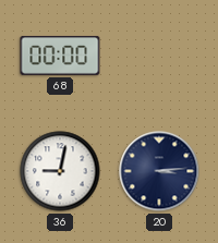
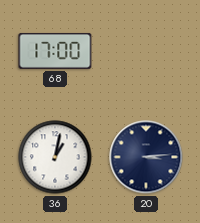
68: 00:00 -> 17:00
36: 9:02 -> 1:02
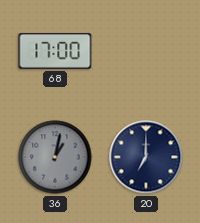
36 dial: white -> grey
20: 3:14 -> 7:00
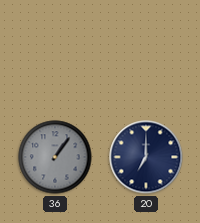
68: 17:00 -> none
36: 1:02 -> 1:06
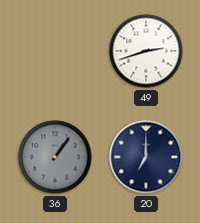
49: none -> 2:42
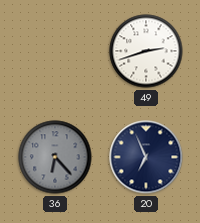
36: 1:06 -> 6:23
20: 7:00 -> 6:56
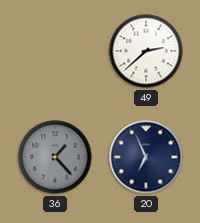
49: 2:42 -> 2:38
36: 6:23 -> 1:23
